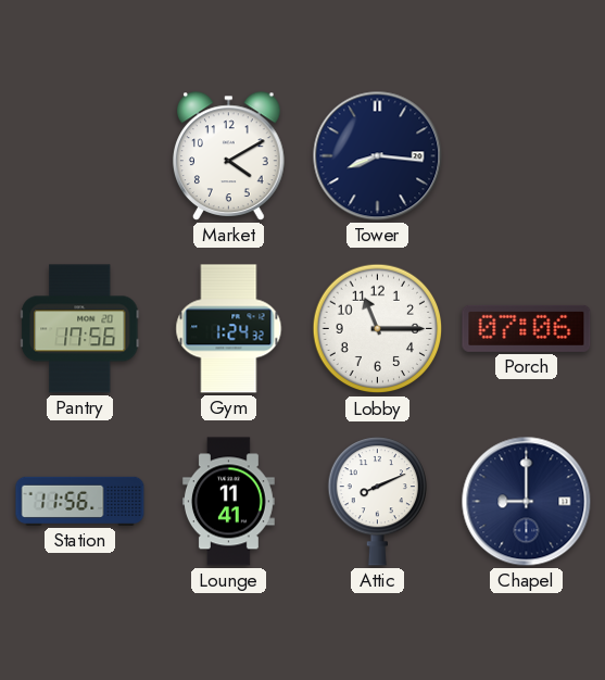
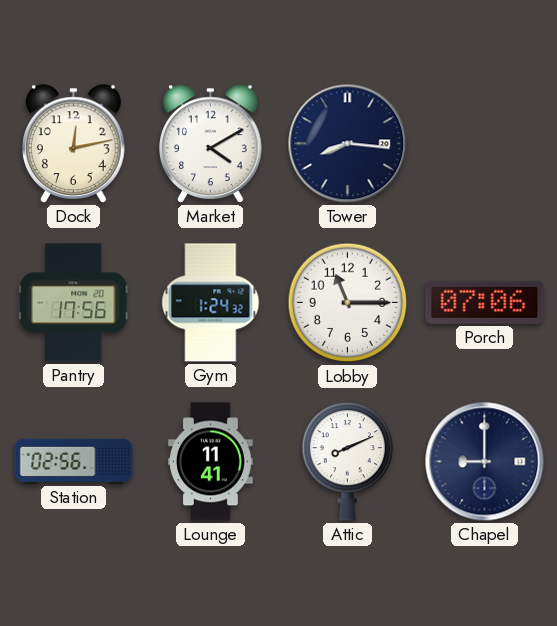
Dock: none -> 12:13
Station: 11:56 -> 02:56
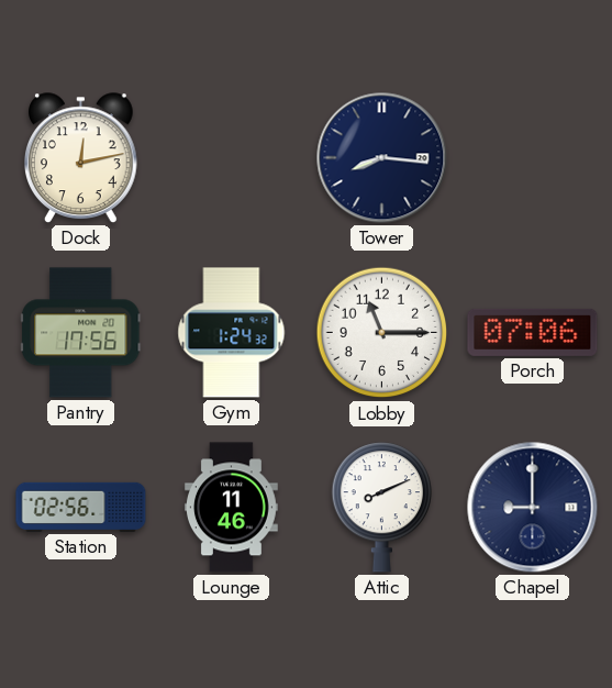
Market: 4:10 -> none
Lounge: 11:41 -> 11:46
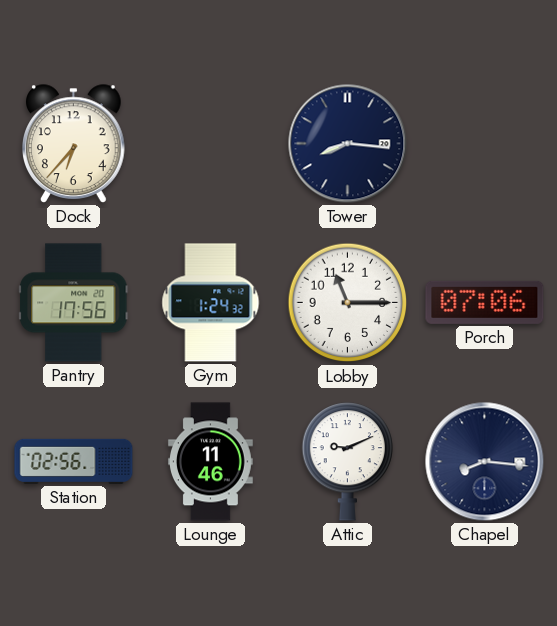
Dock: 12:13 -> 6:37
Attic: 8:11 -> 9:11
Chapel: 9:00 -> 8:16
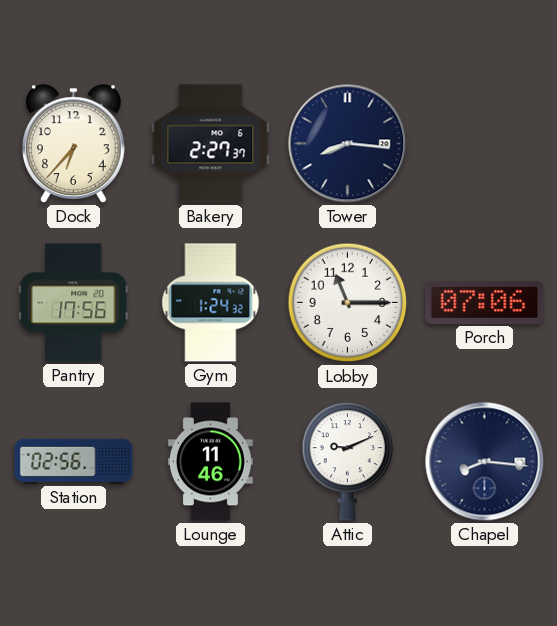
Bakery: none -> 2:27
